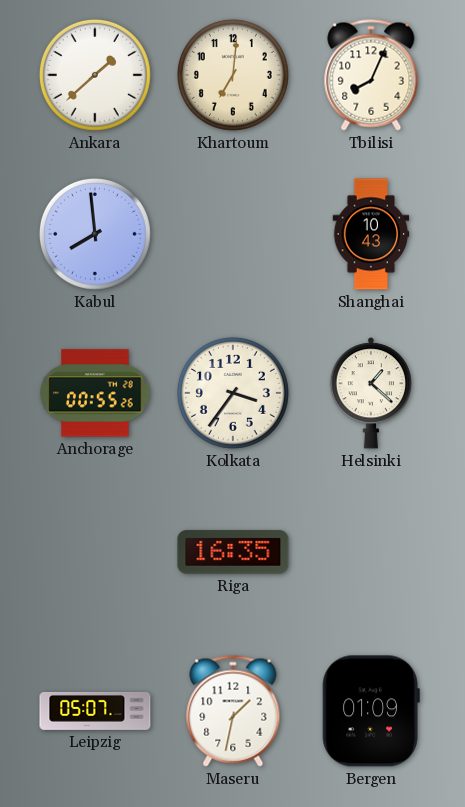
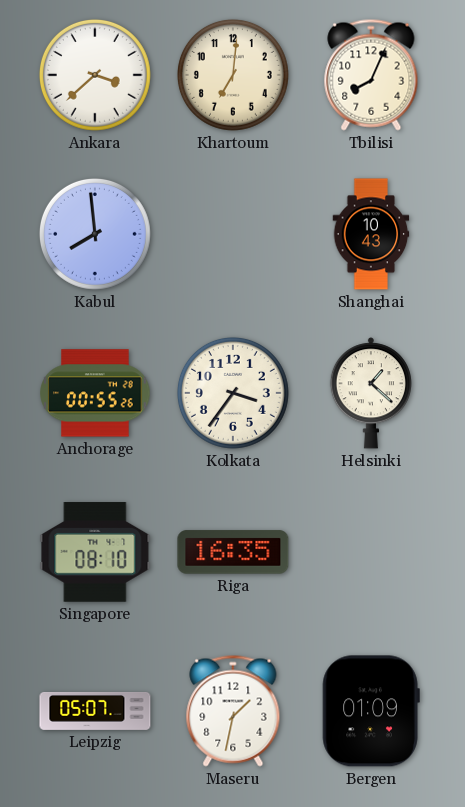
Ankara: 1:38 -> 3:38
Singapore: none -> 08:10
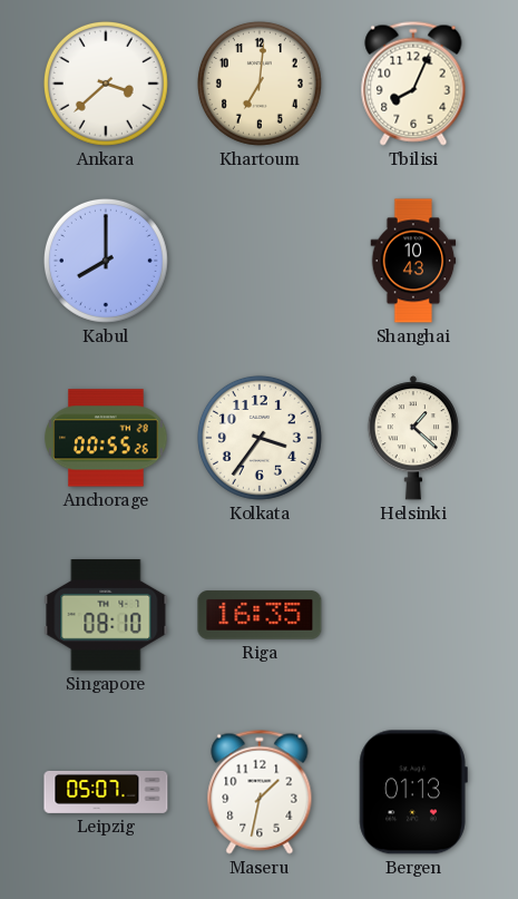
Kabul: 7:59 -> 8:00
Bergen: 01:09 -> 01:13
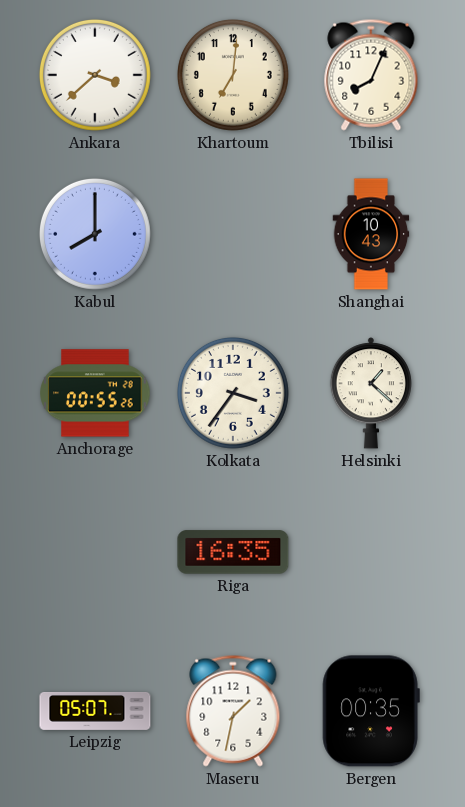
Singapore: 08:10 -> none
Bergen: 01:13 -> 00:35
